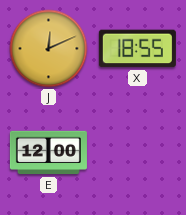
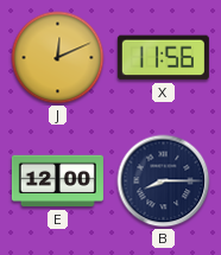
X: 18:55 -> 11:56
B: none -> 8:15
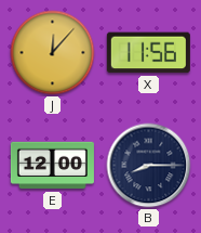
J: 12:11 -> 12:07
